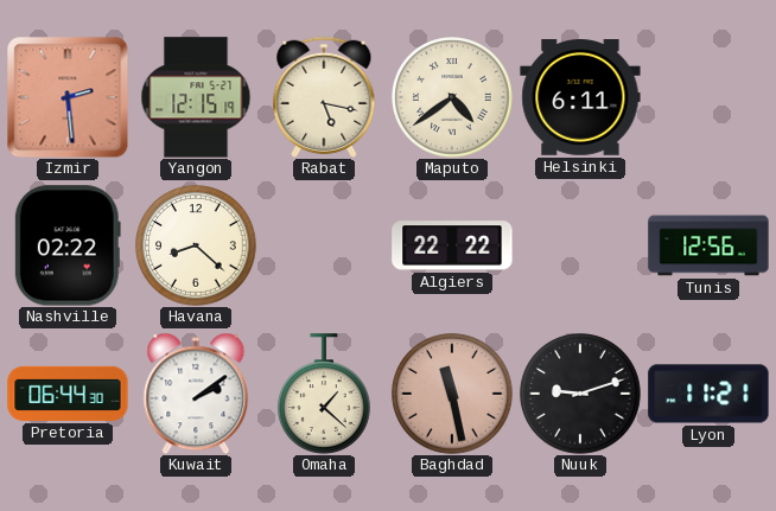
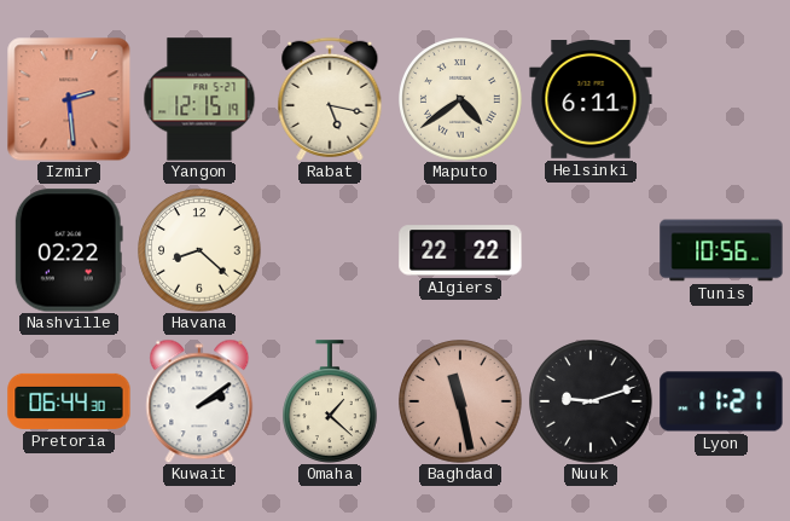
Tunis: 12:56 -> 10:56
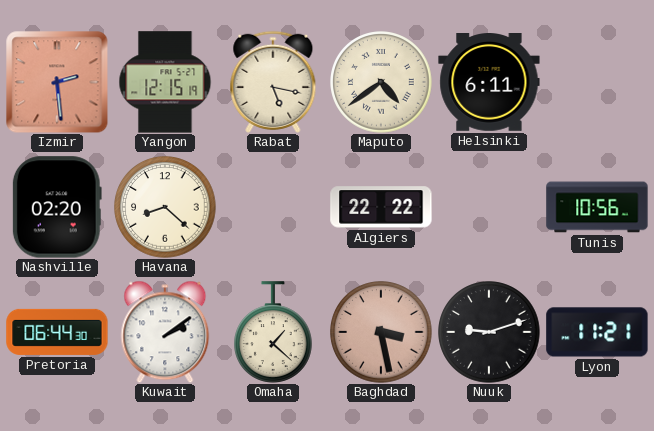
Nashville: 02:22 -> 02:20
Baghdad: 11:28 -> 3:28
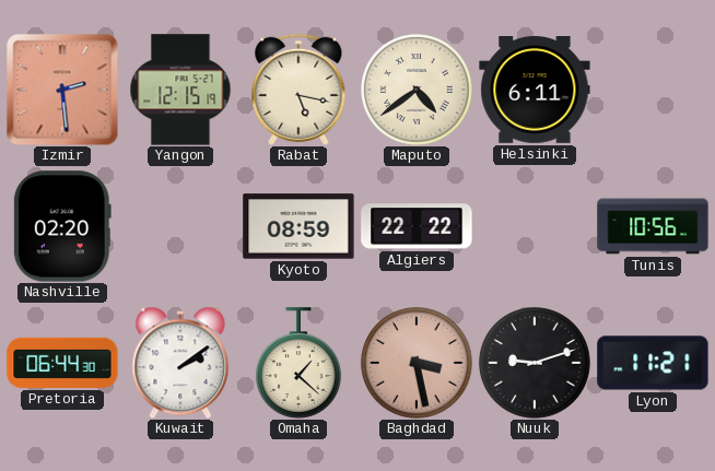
Havana: 8:22 -> none
Kyoto: none -> 08:59
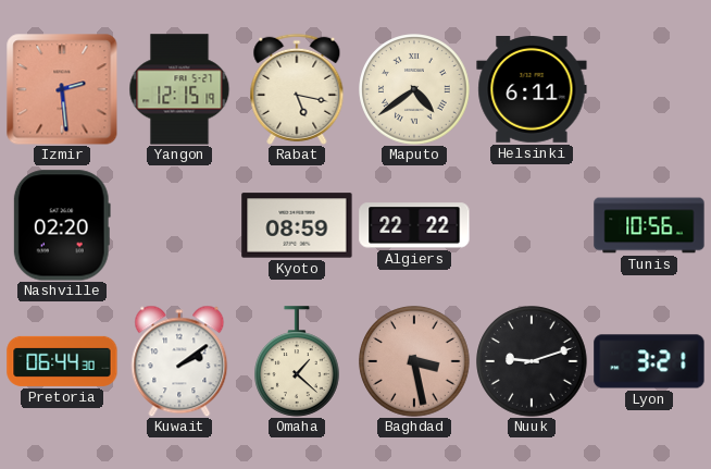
Lyon: 11:21 -> 3:21
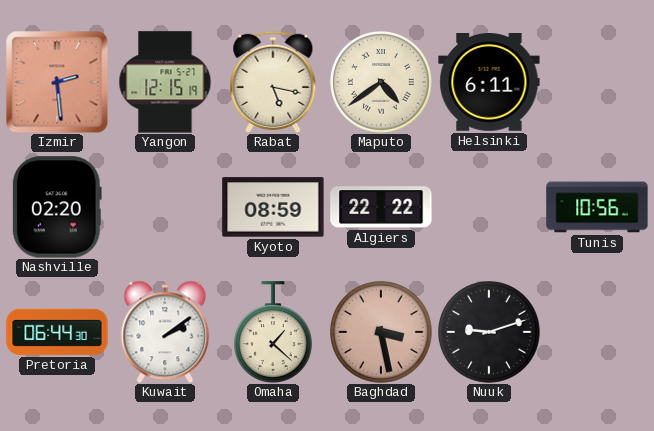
Lyon: 3:21 -> none
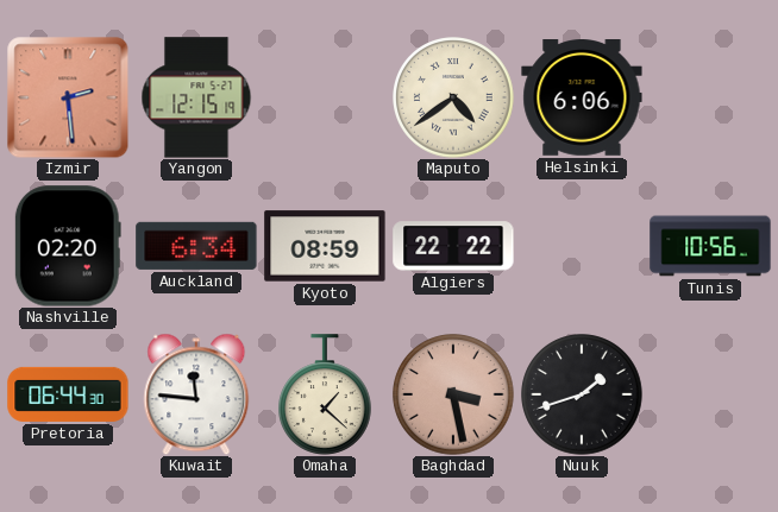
Rabat: 5:17 -> none
Helsinki: 6:11 -> 6:06
Auckland: none -> 6:34
Kuwait: 2:09 -> 11:46
Nuuk: 9:12 -> 1:42
